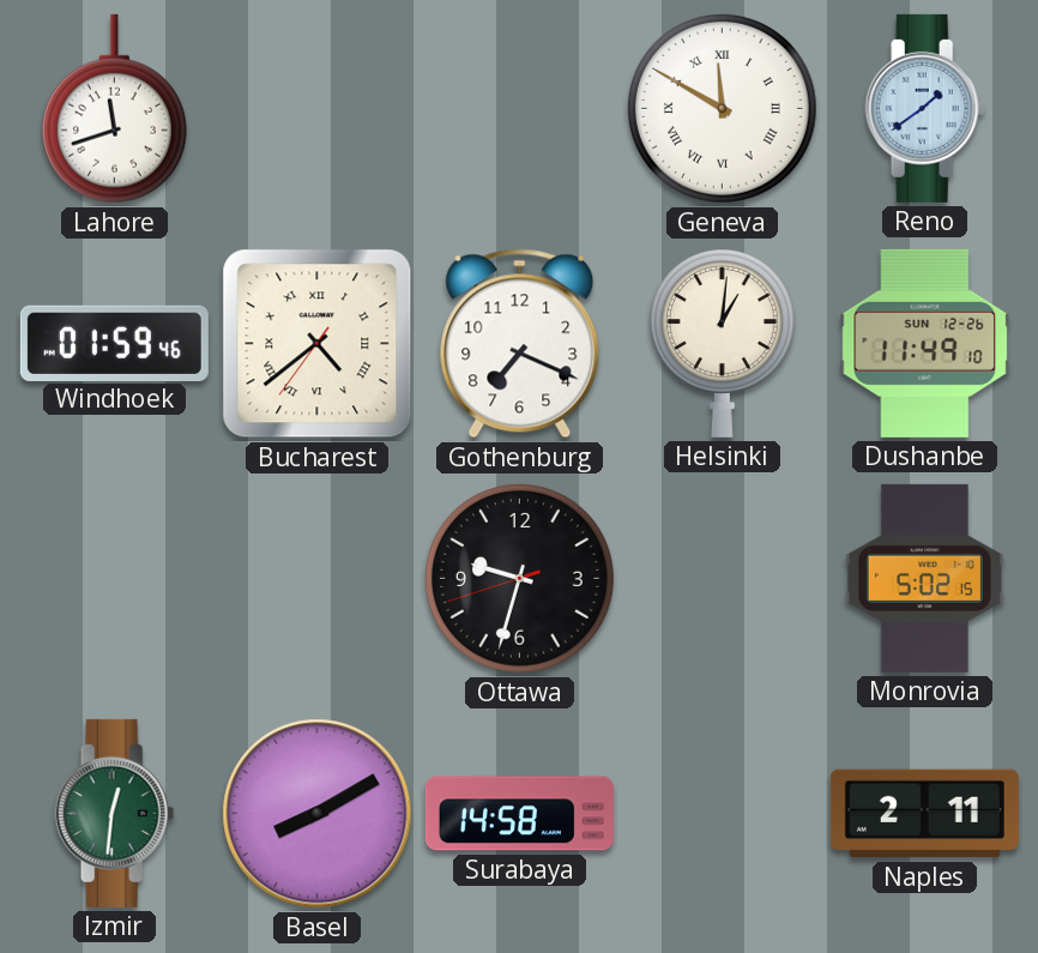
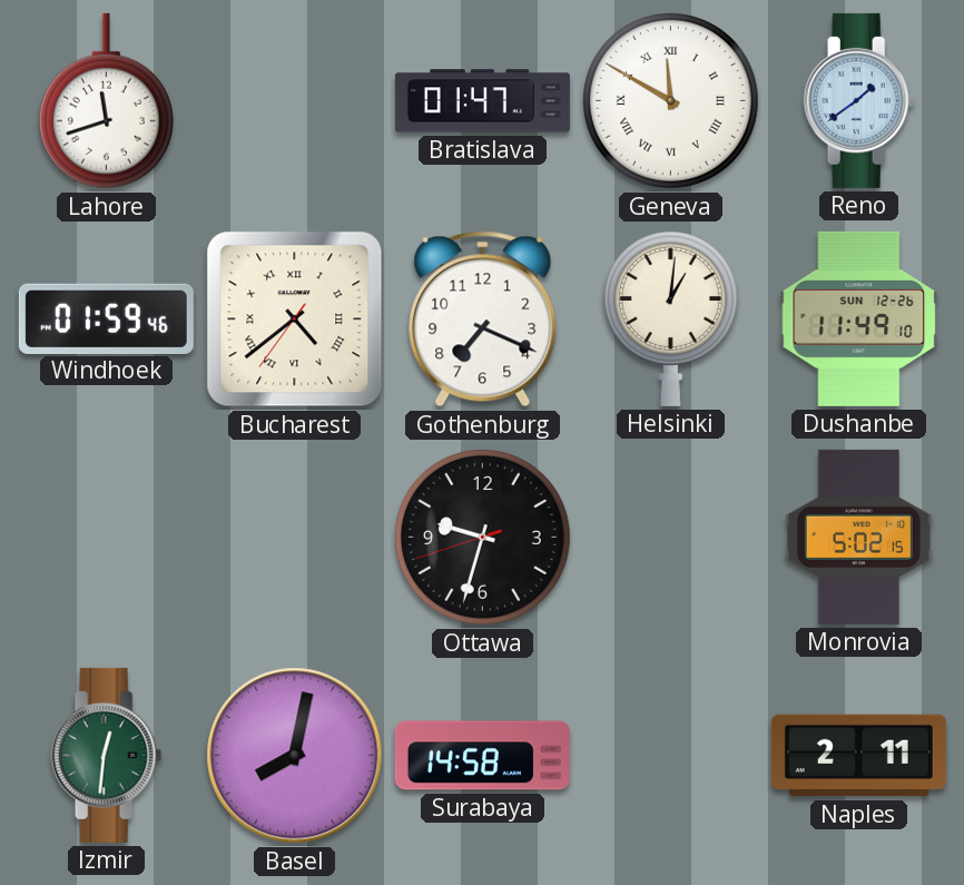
Bratislava: none -> 01:47
Basel: 8:10 -> 8:02
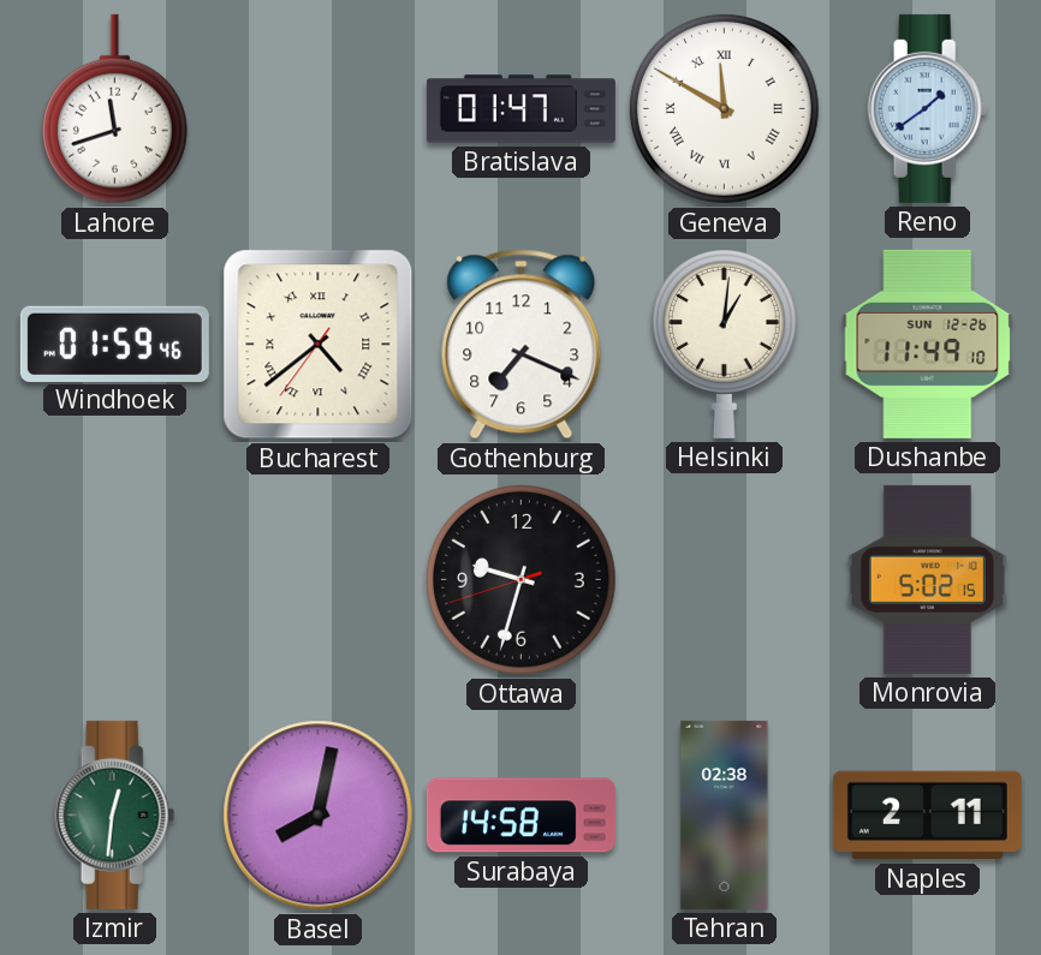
Tehran: none -> 02:38
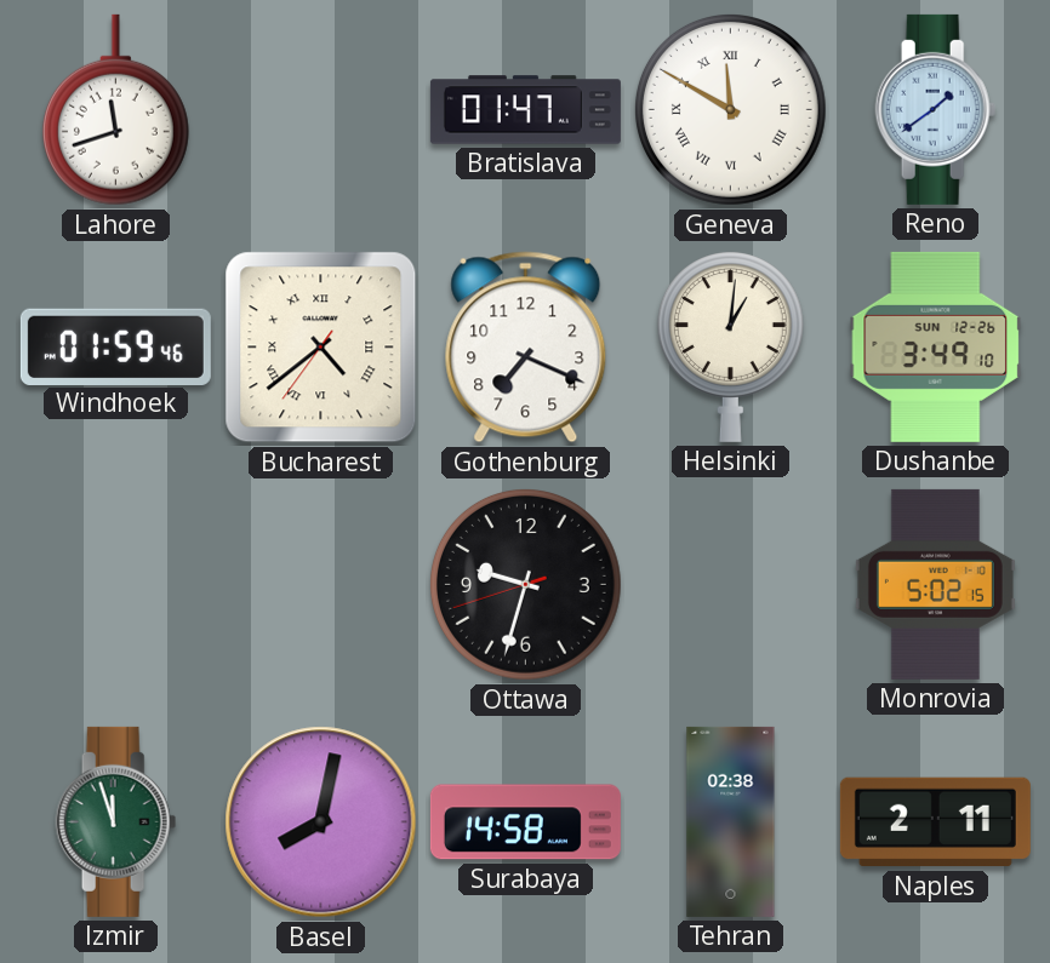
Dushanbe: 11:49 -> 3:49
Izmir: 12:31 -> 11:57
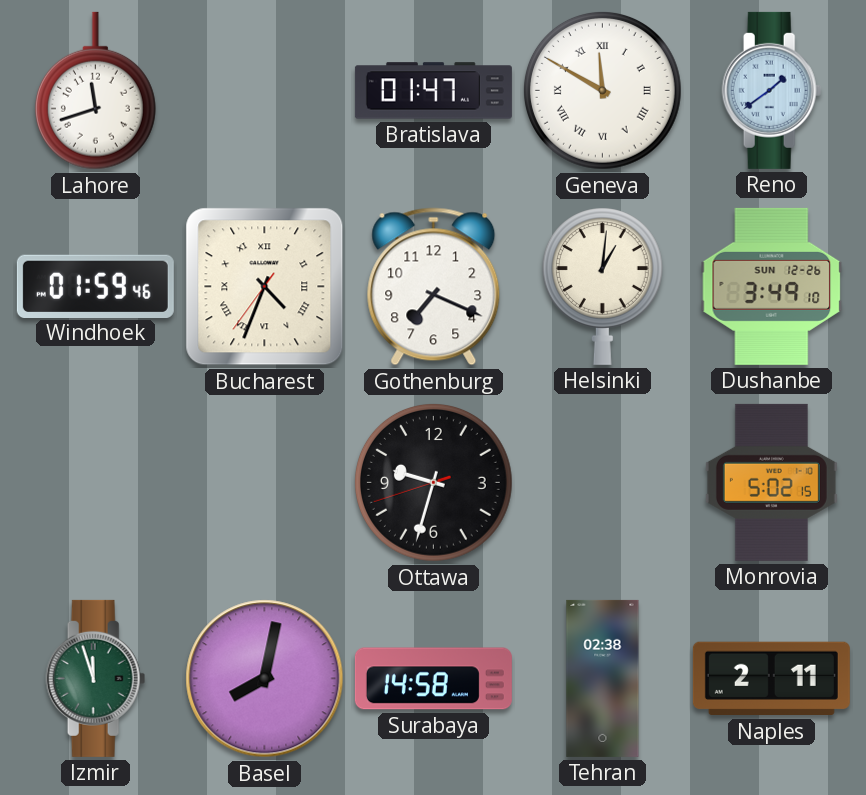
Bucharest: 4:38 -> 4:33
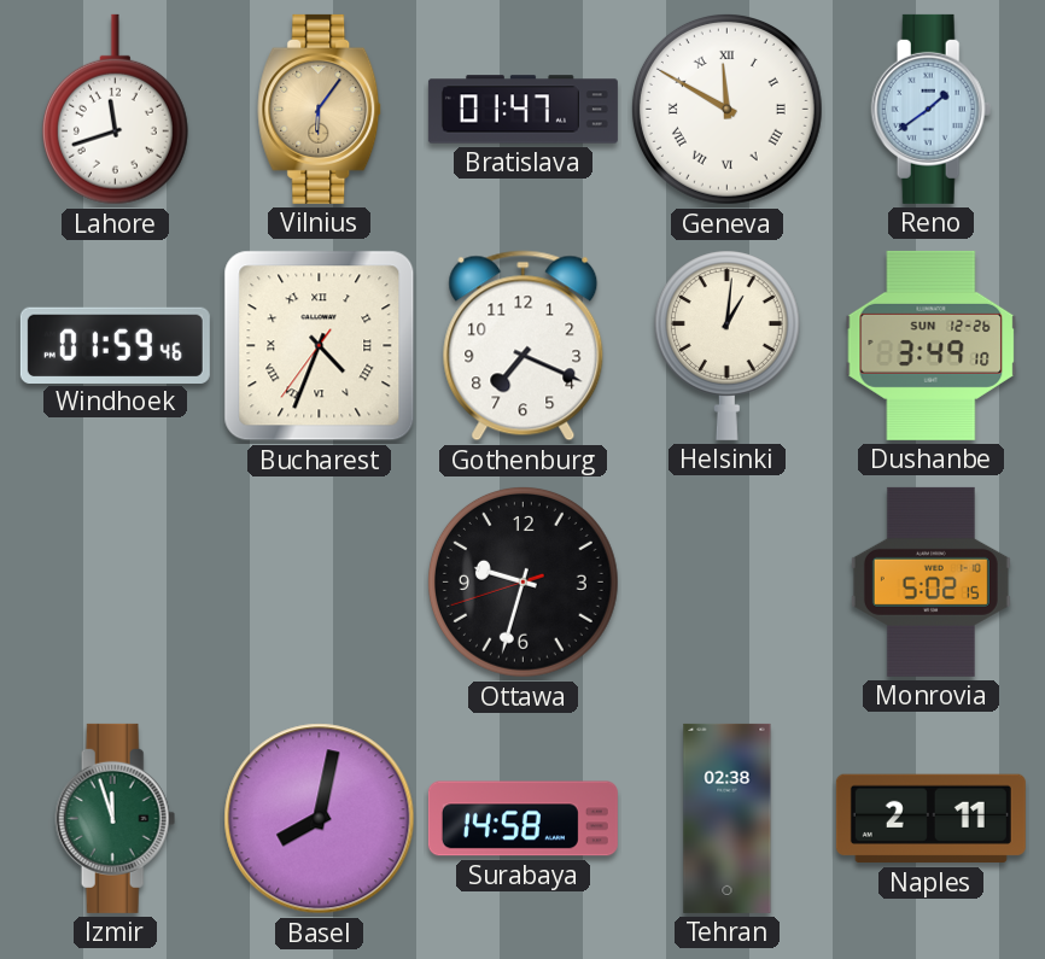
Vilnius: none -> 6:06
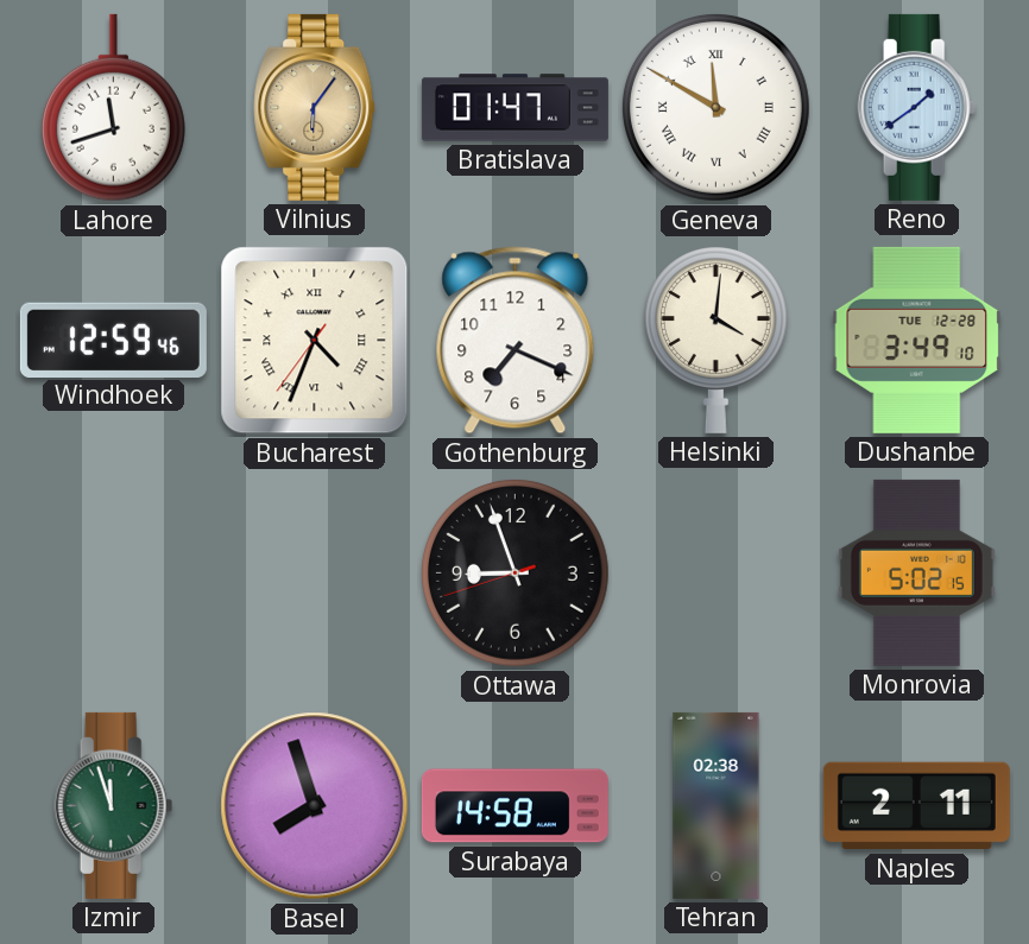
Windhoek: 01:59 -> 12:59
Helsinki: 1:01 -> 4:01
Dushanbe date: SUN 12-26 -> TUE 12-28
Ottawa: 9:32 -> 8:56
Basel: 8:02 -> 7:57
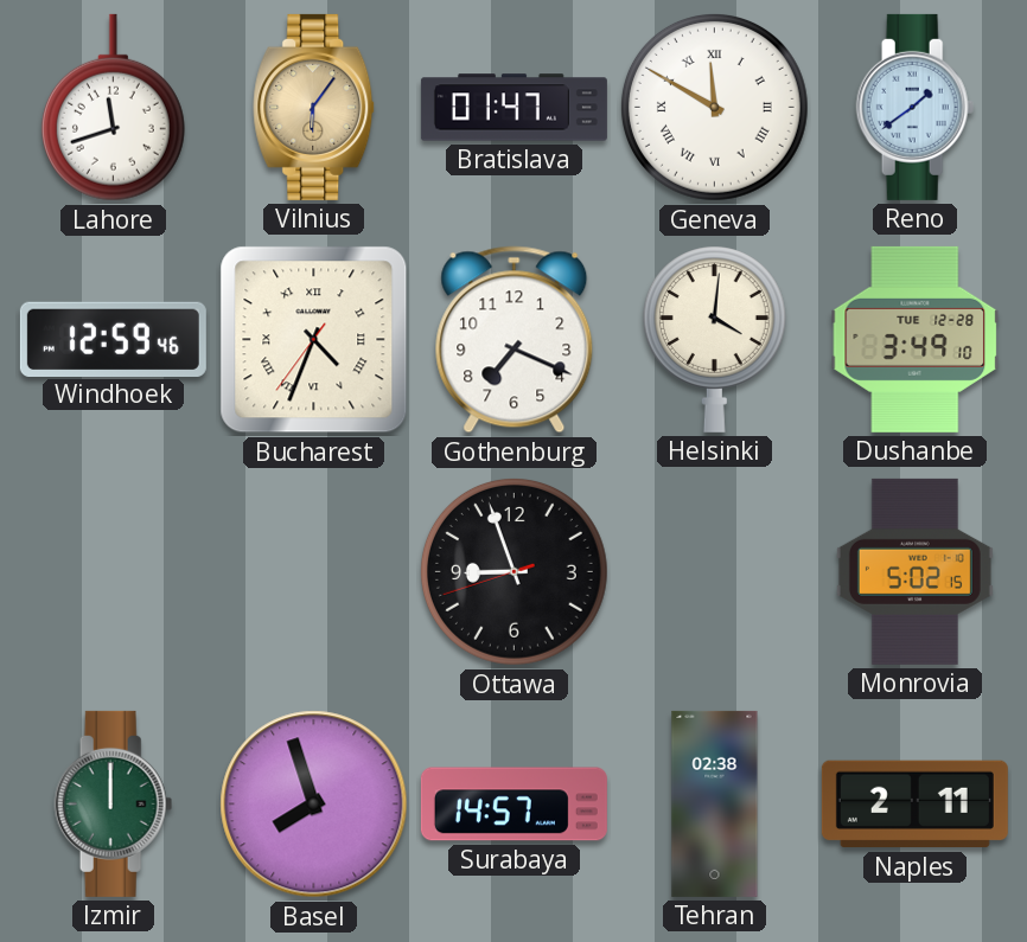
Izmir: 11:57 -> 12:00
Surabaya: 14:58 -> 14:57
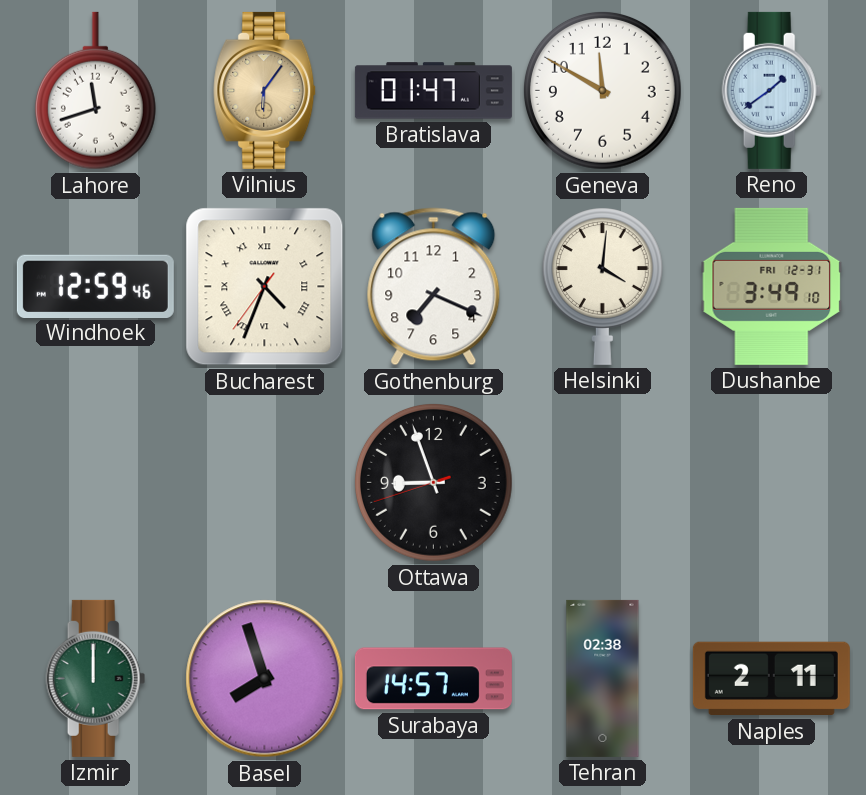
Geneva numerals: Roman -> Arabic
Dushanbe date: TUE 12-28 -> FRI 12-31
Monrovia: 5:02 -> none
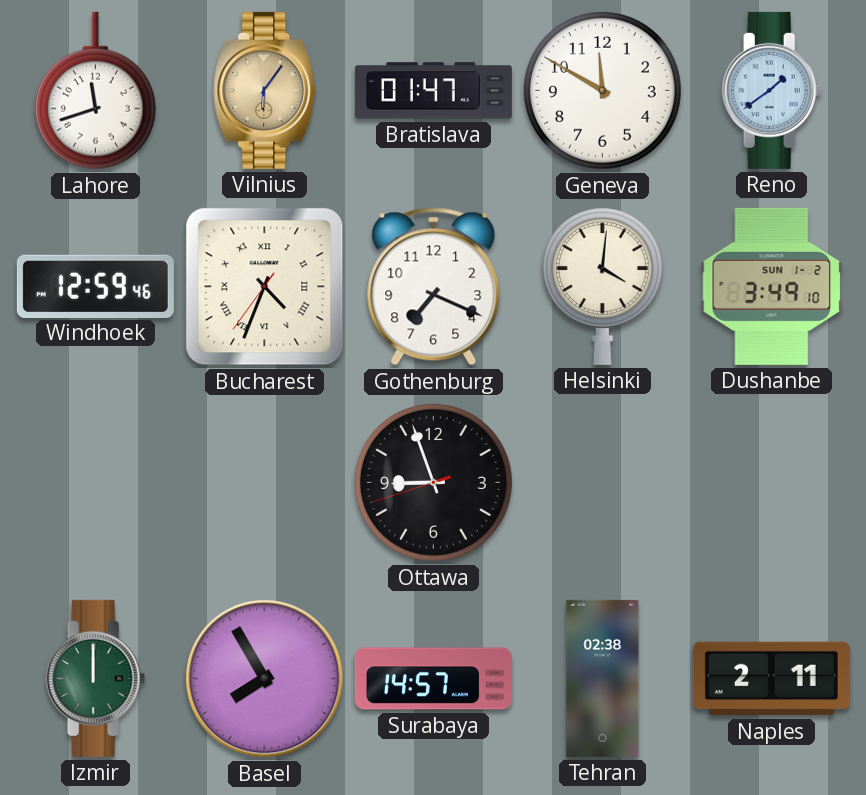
Dushanbe date: FRI 12-31 -> SUN 1-2
Basel: 7:57 -> 7:55
